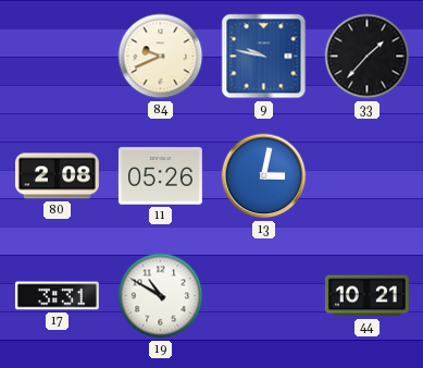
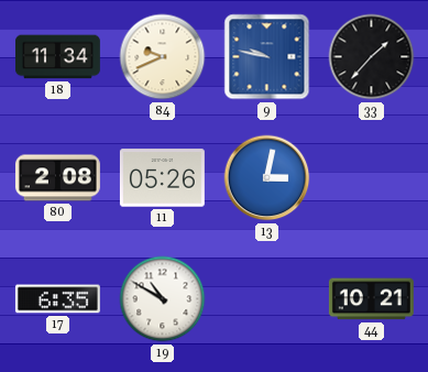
18: none -> 11:34
17: 3:31 -> 6:35
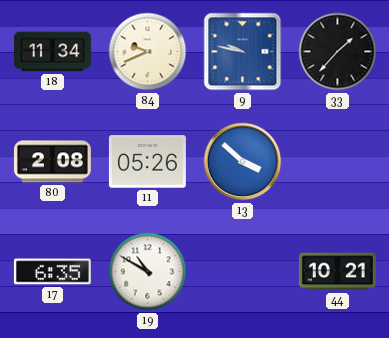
13: 3:02 -> 3:52
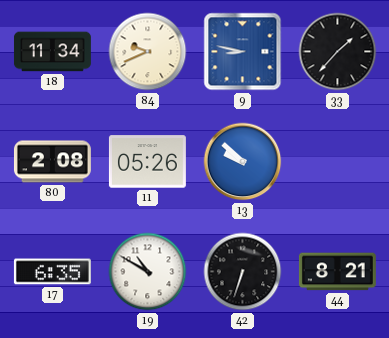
9: 9:47 -> 8:47
13: 3:52 -> 9:52
42: none -> 6:33
44: 10:21 -> 8:21
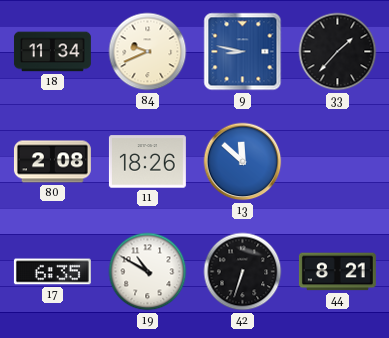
11: 05:26 -> 18:26
13: 9:52 -> 11:52
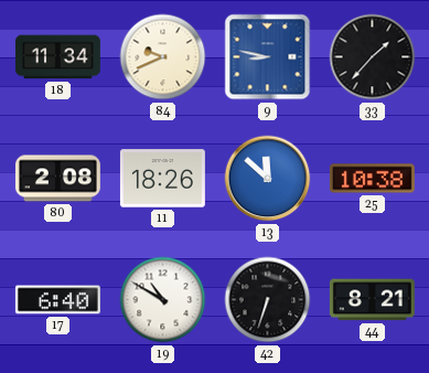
25: none -> 10:38
17: 6:35 -> 6:40
